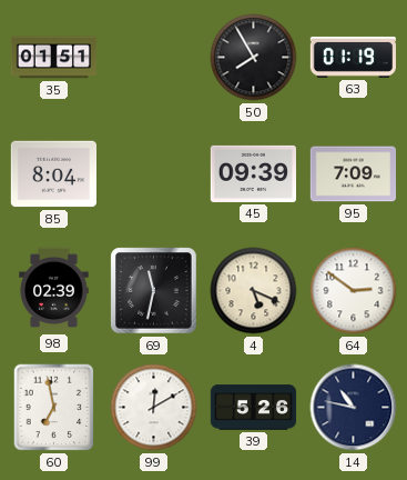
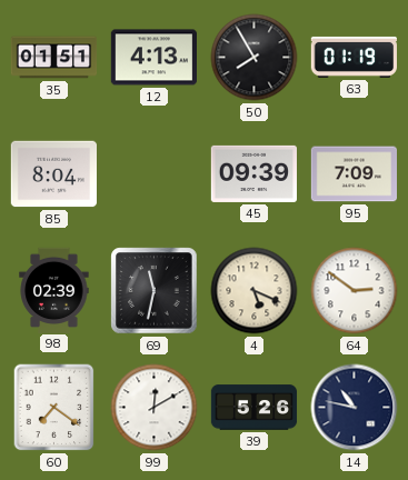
12: none -> 4:13
60: 6:58 -> 7:21
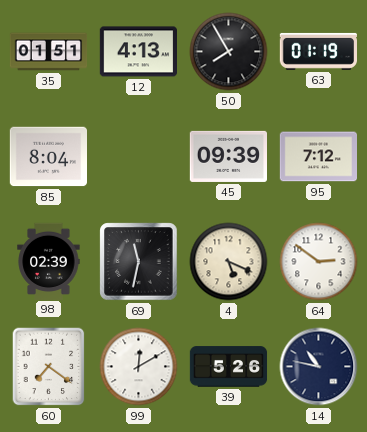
95: 7:09 -> 7:12
